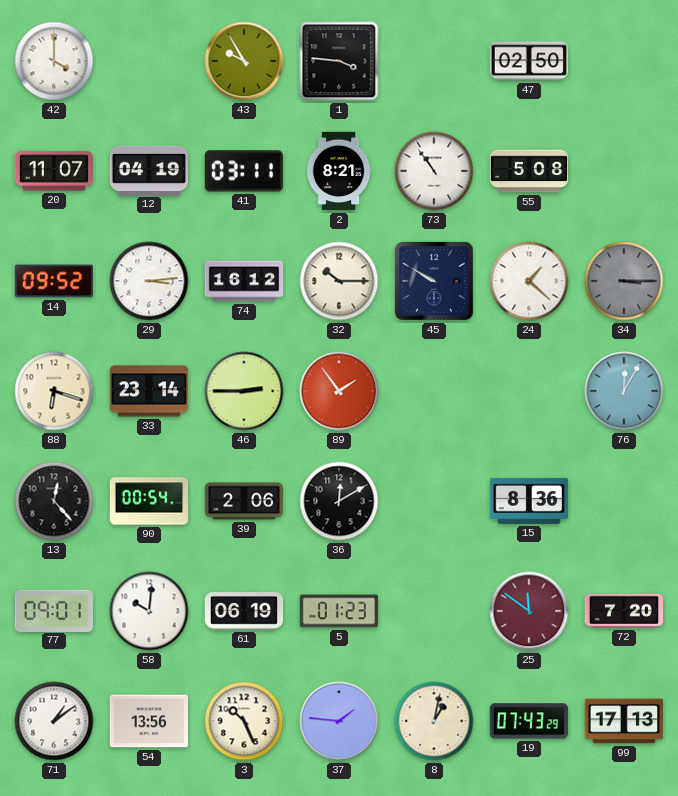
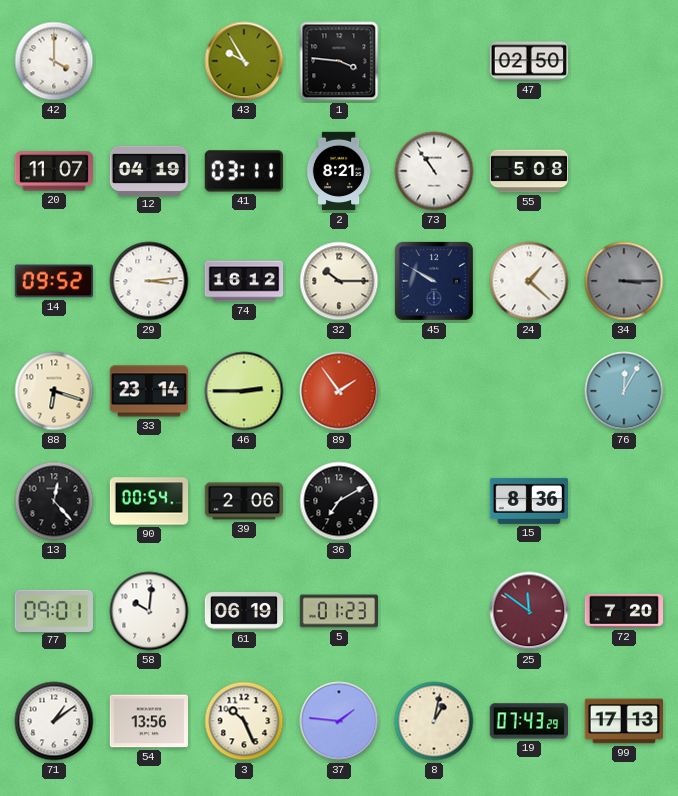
36: 12:10 -> 7:10
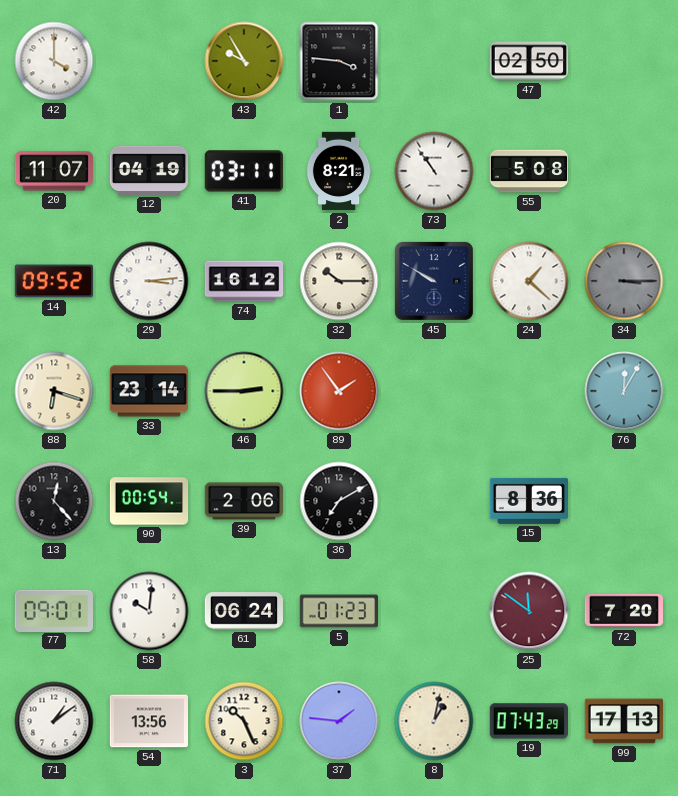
61: 06:19 -> 06:24
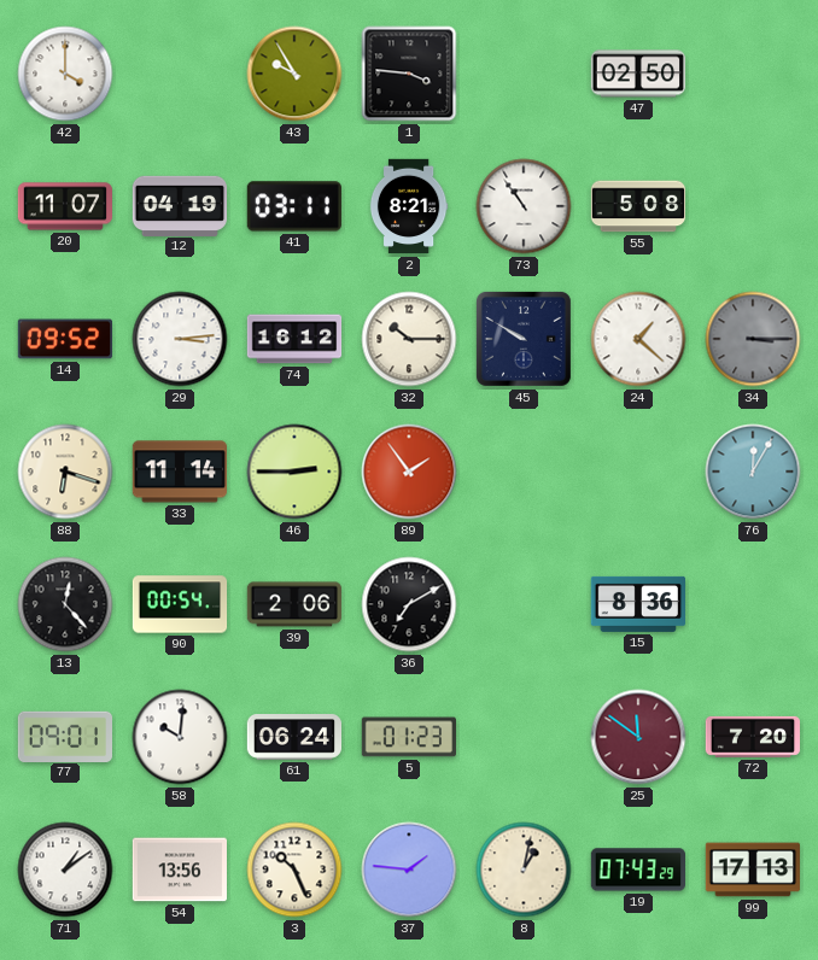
33: 23:14 -> 11:14
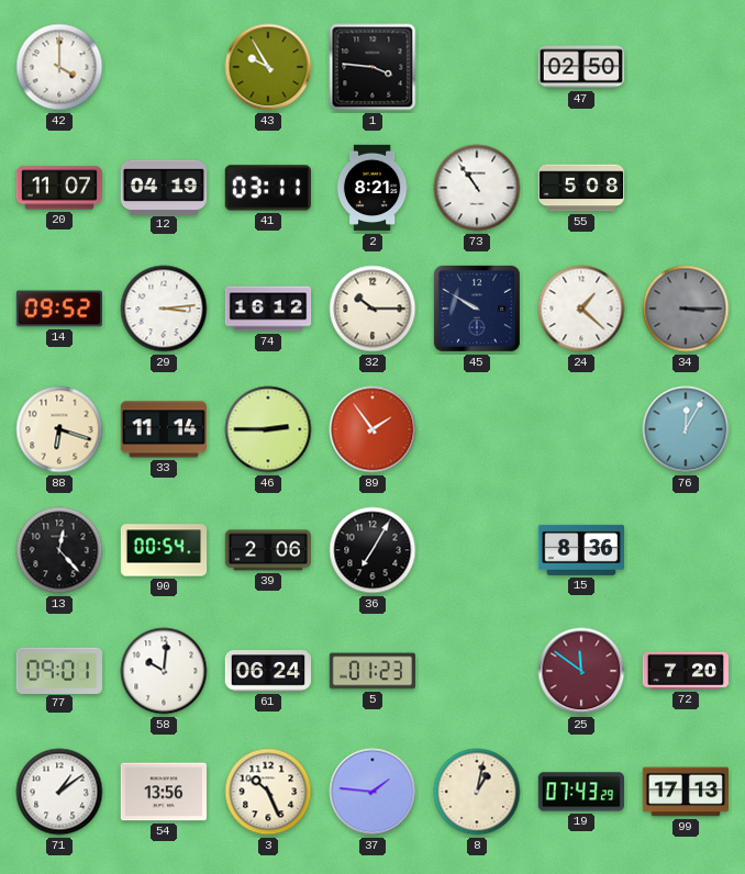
36: 7:10 -> 7:05
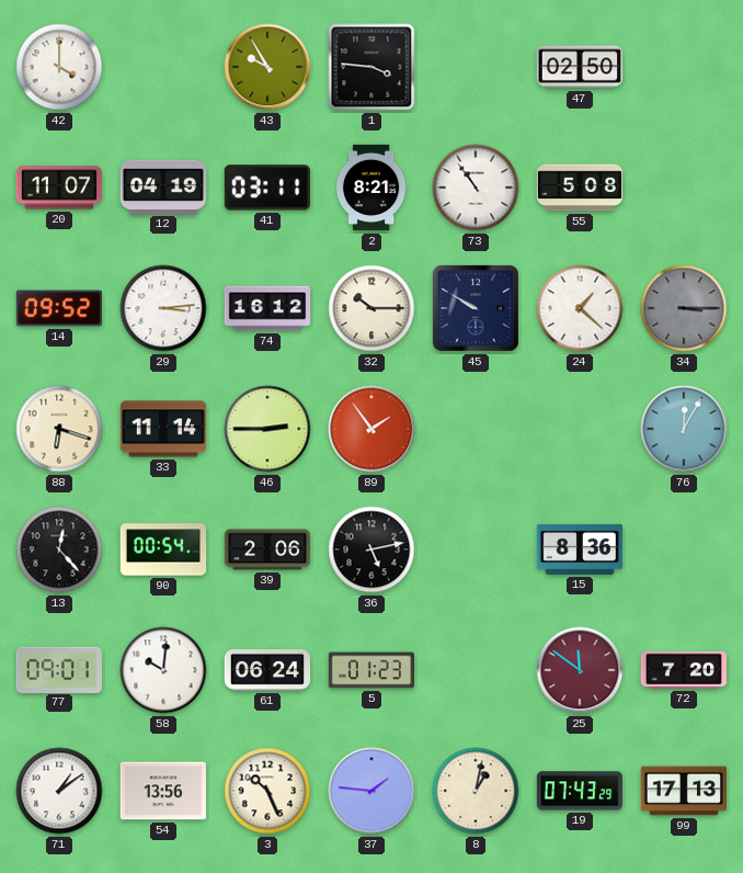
36: 7:05 -> 5:13
